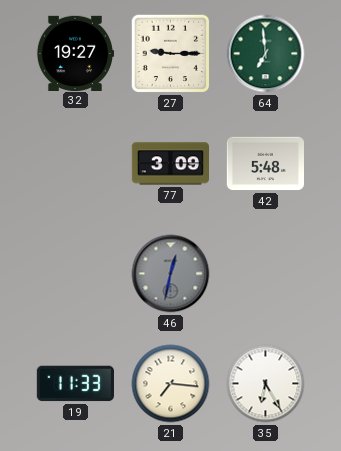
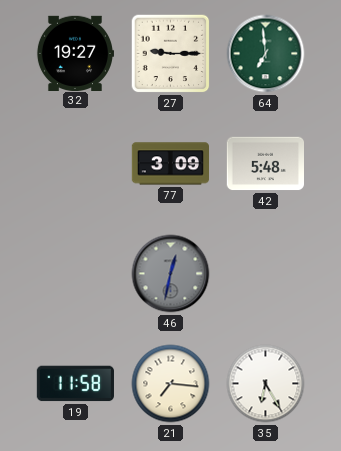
19: 11:33 -> 11:58
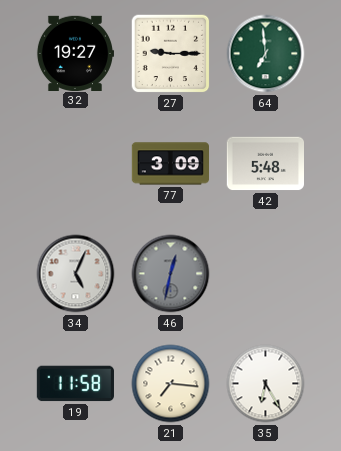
34: none -> 5:04
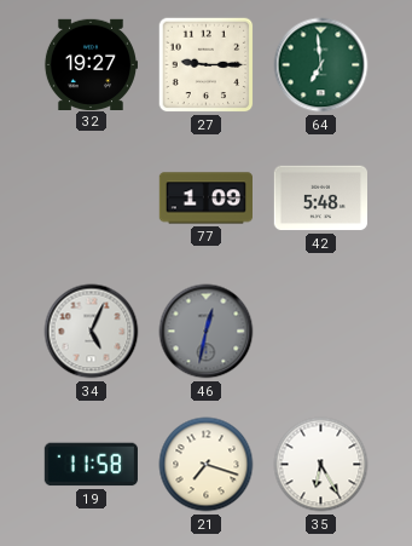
77: 3:09 -> 1:09
21: 7:16 -> 7:18
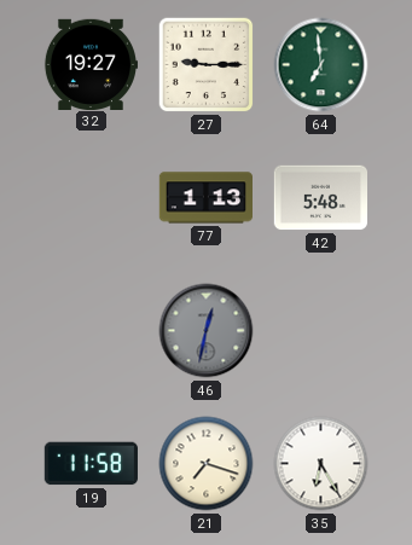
77: 1:09 -> 1:13
34: 5:04 -> none
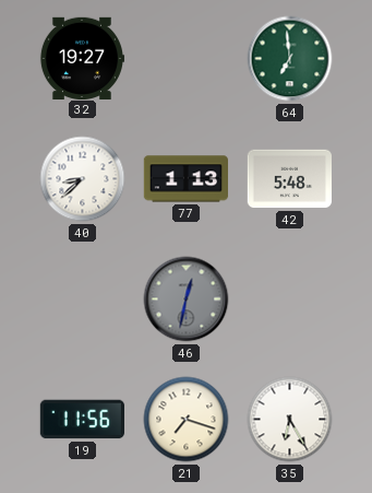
27: 9:15 -> none
40: none -> 8:38
19: 11:58 -> 11:56
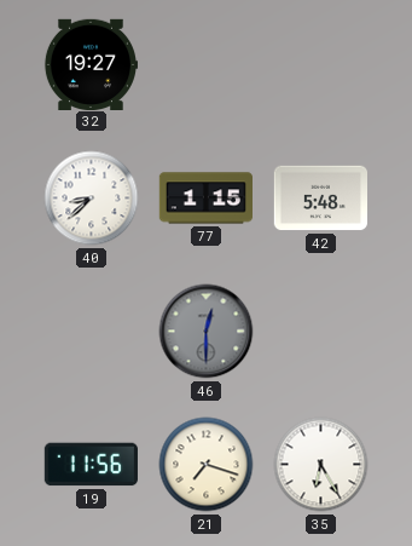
64: 6:59 -> none
77: 1:13 -> 1:15
46: 12:32 -> 12:30
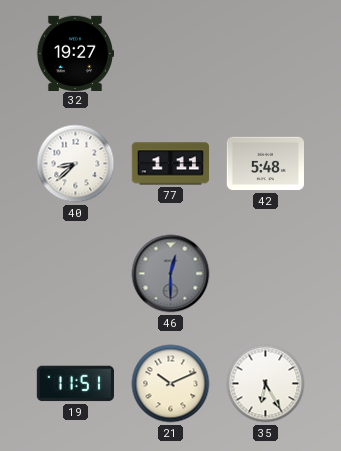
77: 1:15 -> 1:11
19: 11:56 -> 11:51
21: 7:18 -> 10:11
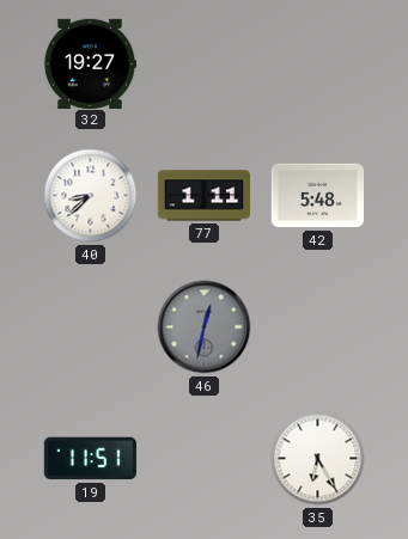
46: 12:30 -> 12:32
21: 10:11 -> none
